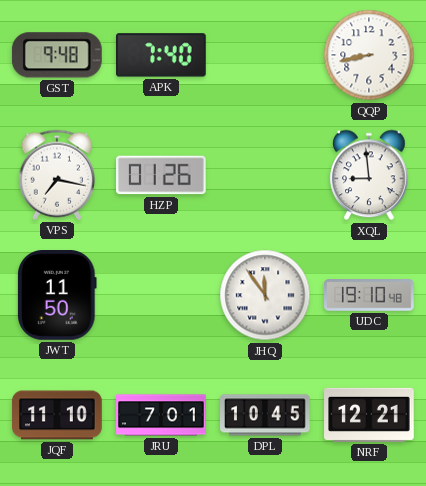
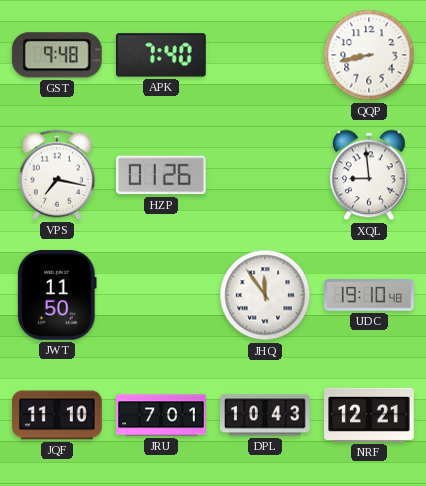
DPL: 10:45 -> 10:43
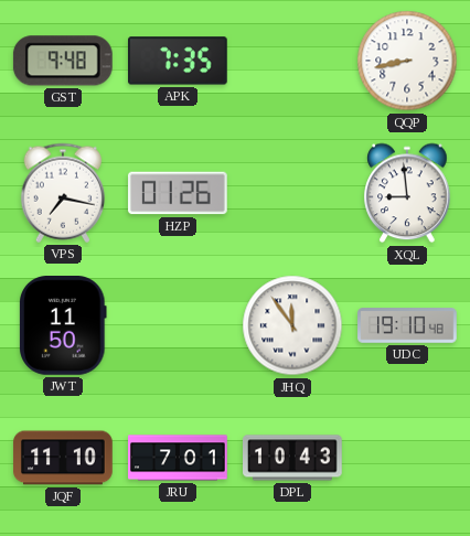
APK: 7:40 -> 7:35
NRF: 12:21 -> none
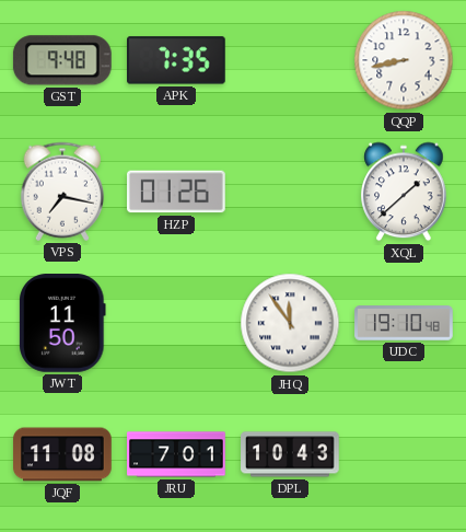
XQL: 8:59 -> 1:38
JQF: 11:10 -> 11:08
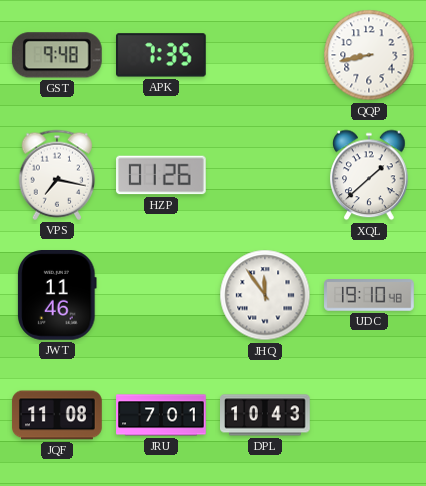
JWT: 11:50 -> 11:46
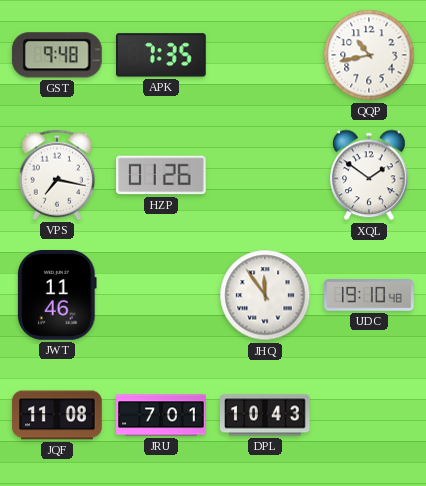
QQP: 8:43 -> 10:43
XQL: 1:38 -> 1:51
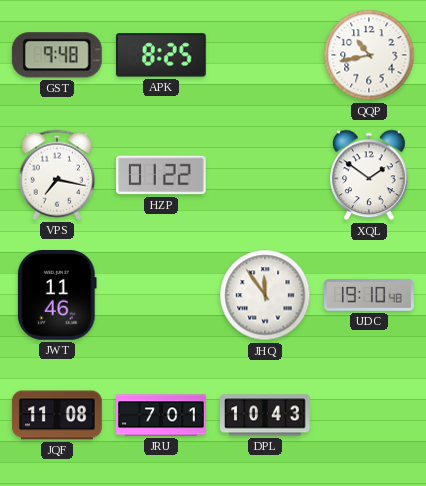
APK: 7:35 -> 8:25
HZP: 01:26 -> 01:22
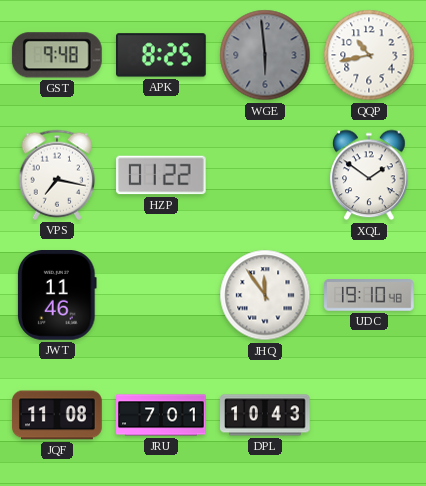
WGE: none -> 5:59
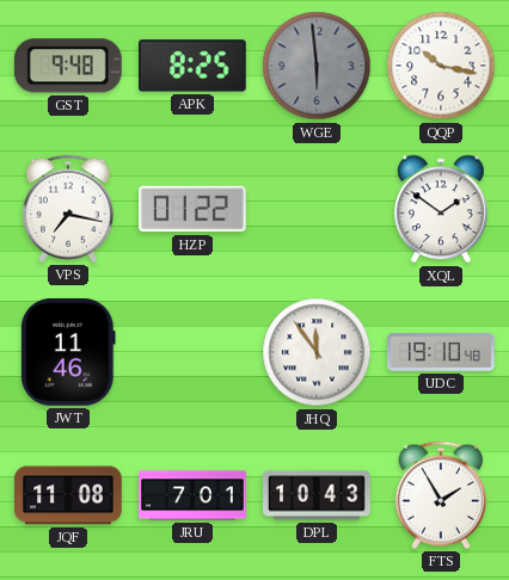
QQP: 10:43 -> 10:17
FTS: none -> 1:55
